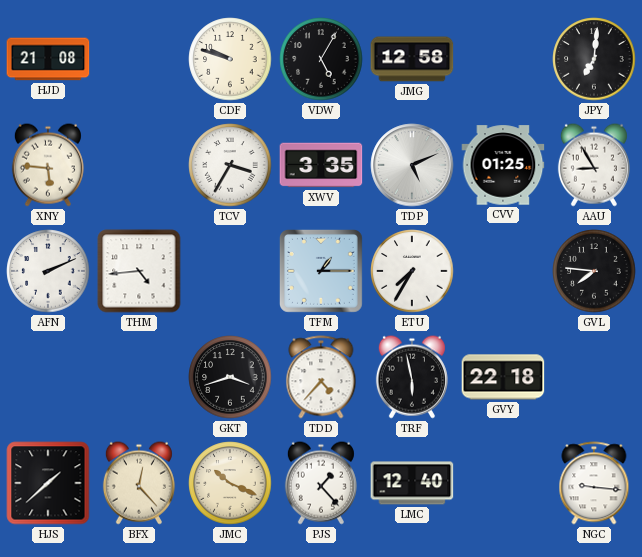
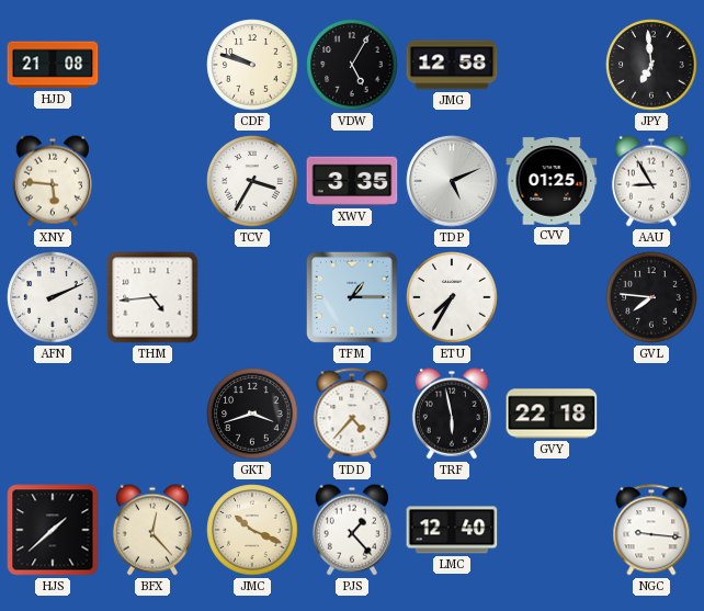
JPY: 7:01 -> 6:59
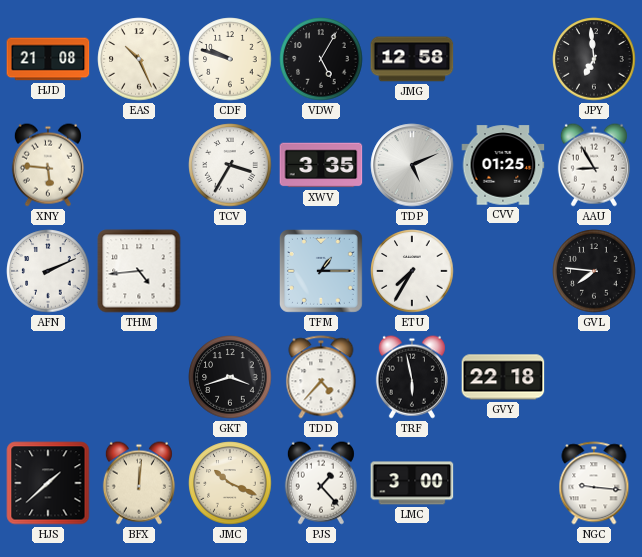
EAS: none -> 10:26
BFX: 12:23 -> 12:01
LMC: 12:40 -> 3:00
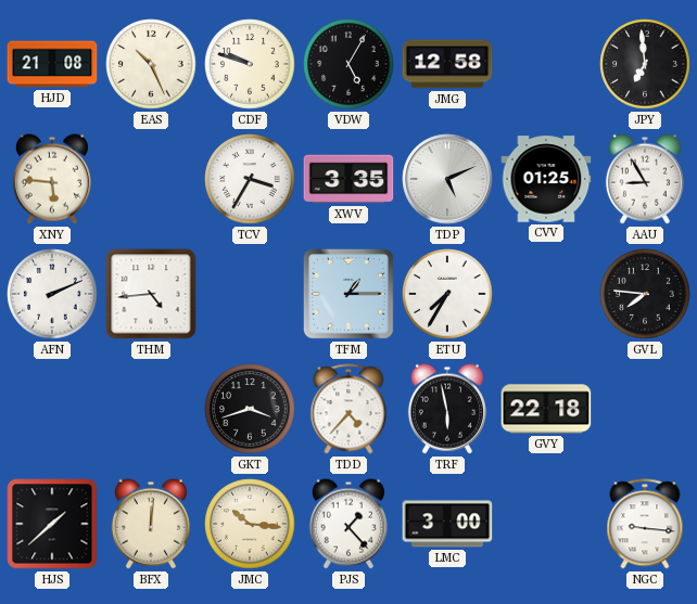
JMC: 10:19 -> 10:16
